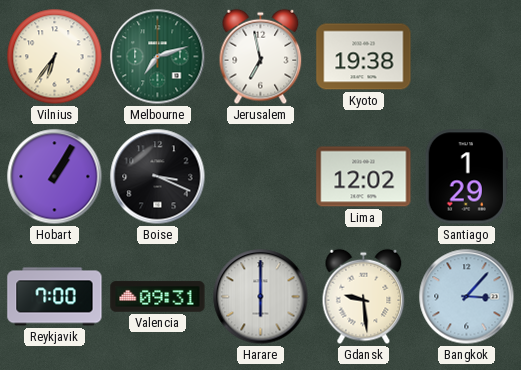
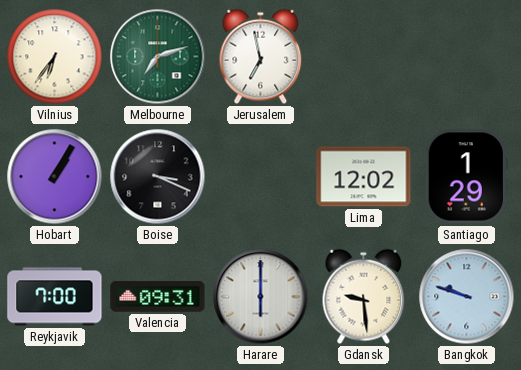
Kyoto: 19:38 -> none
Bangkok: 3:07 -> 9:48
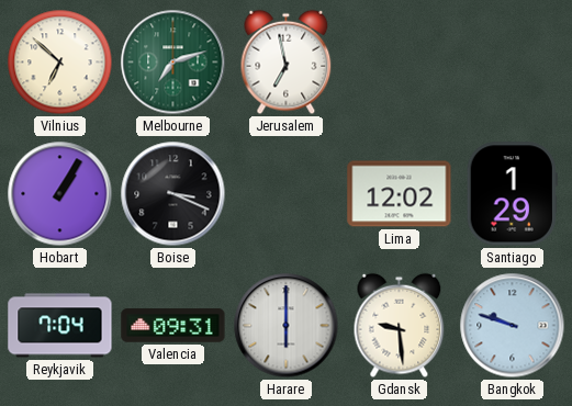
Vilnius: 6:36 -> 6:52
Reykjavik: 7:00 -> 7:04
